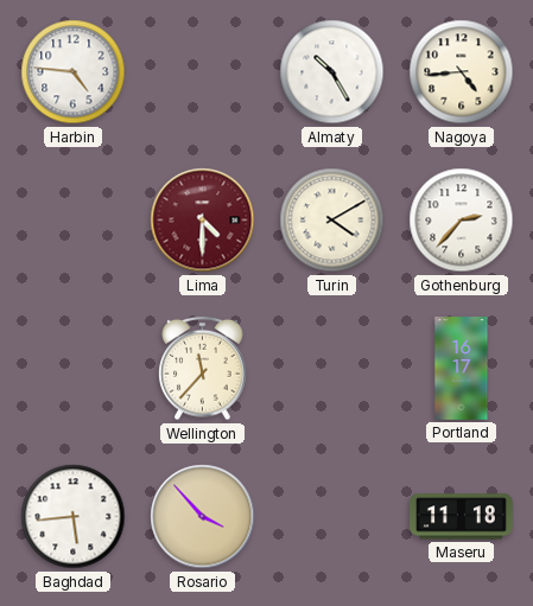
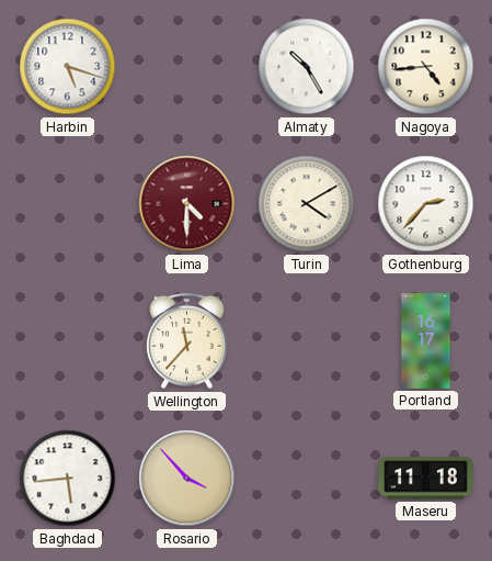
Harbin: 4:46 -> 5:18
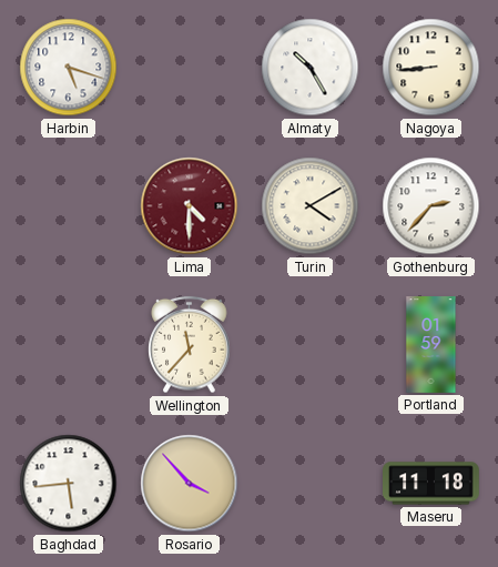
Nagoya: 4:44 -> 8:44
Portland: 16:17 -> 01:59
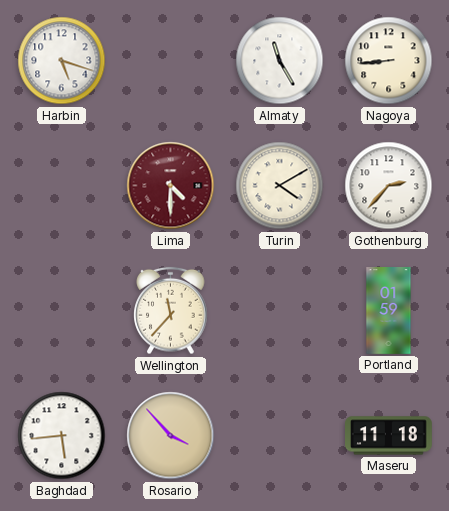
Almaty: 10:25 -> 11:25
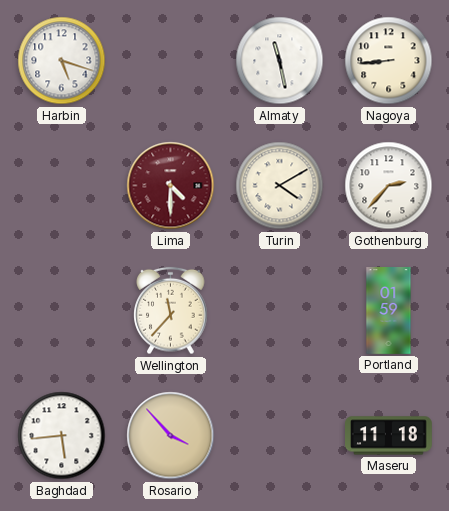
Almaty: 11:25 -> 11:28
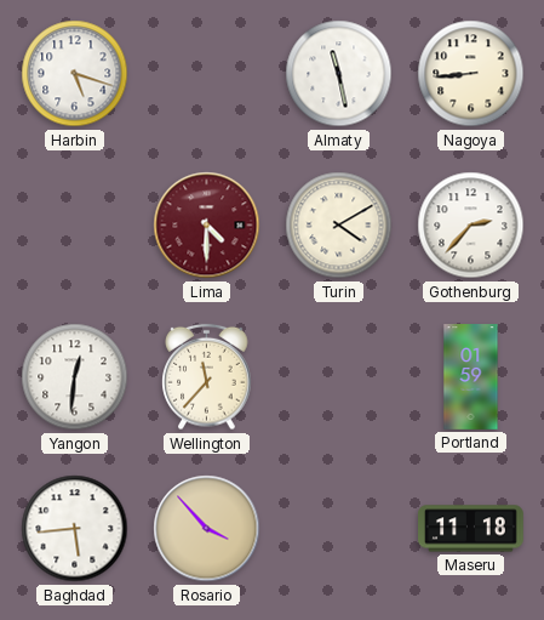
Yangon: none -> 12:31
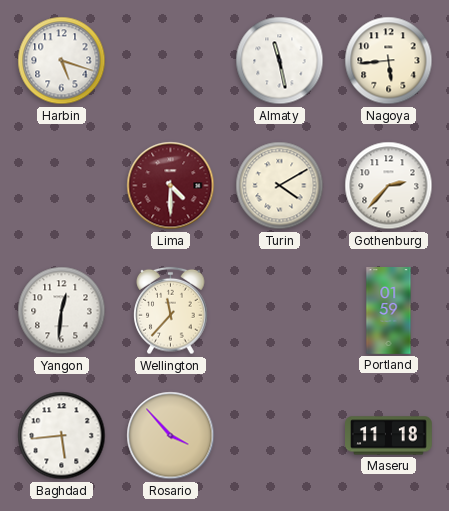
Nagoya: 8:44 -> 5:44
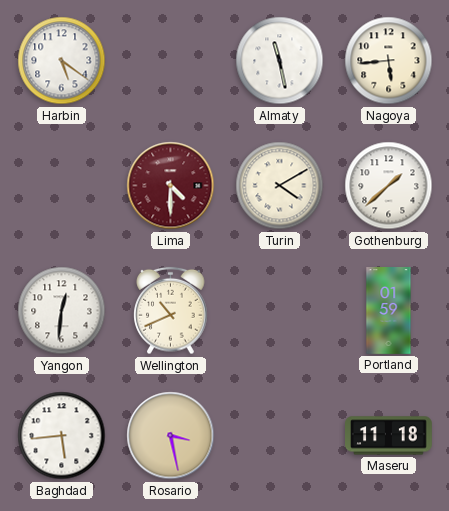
Harbin: 5:18 -> 5:21
Gothenburg: 2:37 -> 1:38
Wellington: 11:37 -> 10:41
Rosario: 3:53 -> 3:28
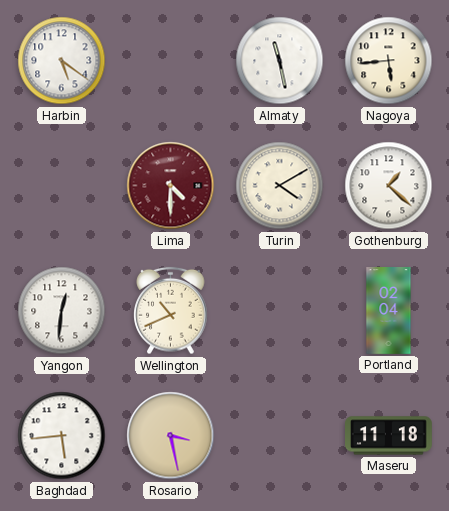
Gothenburg: 1:38 -> 1:22
Portland: 01:59 -> 02:04
